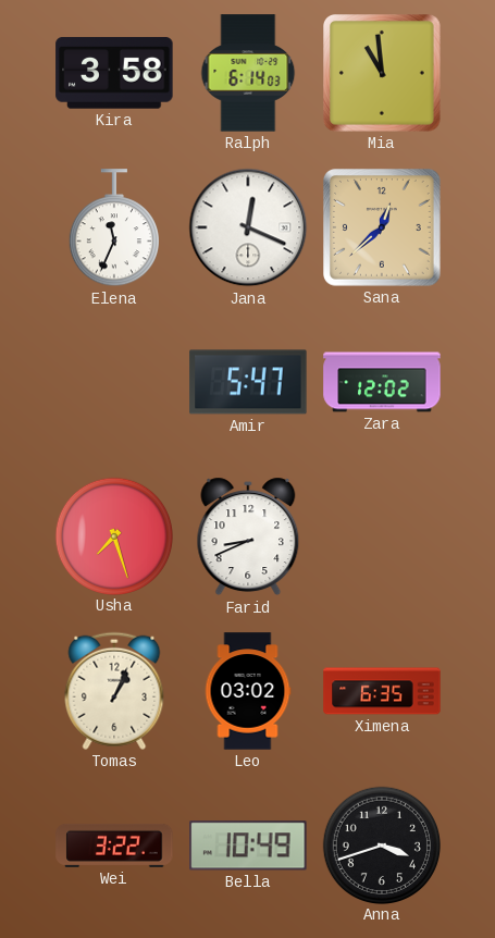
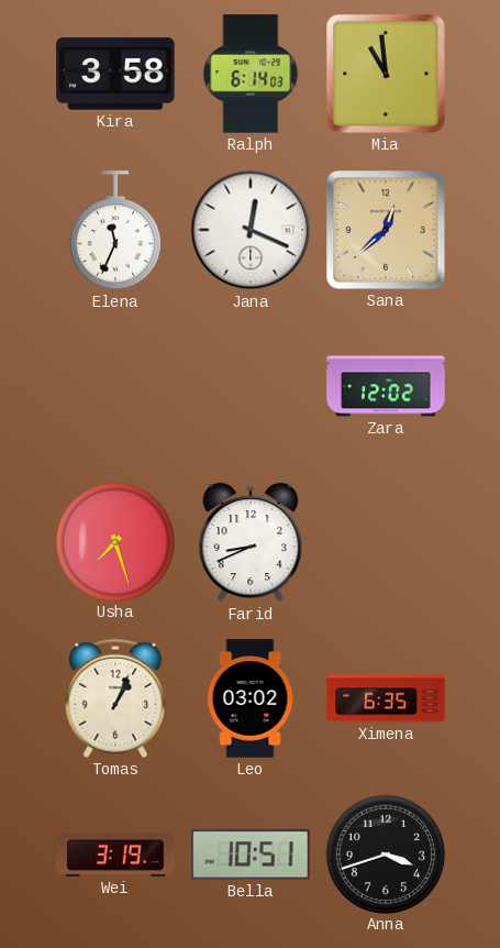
Amir: 5:47 -> none
Wei: 3:22 -> 3:19
Bella: 10:49 -> 10:51
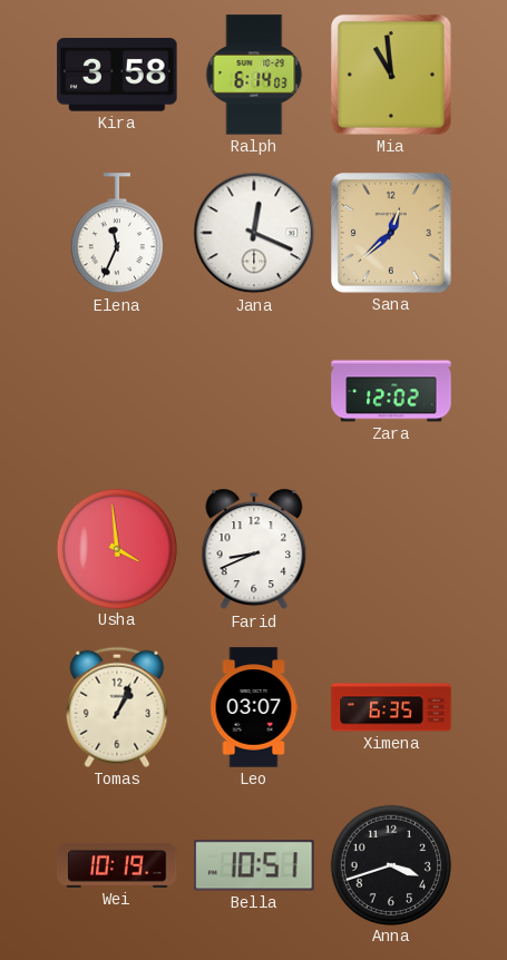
Usha: 7:27 -> 3:59
Leo: 03:02 -> 03:07
Wei: 3:19 -> 10:19
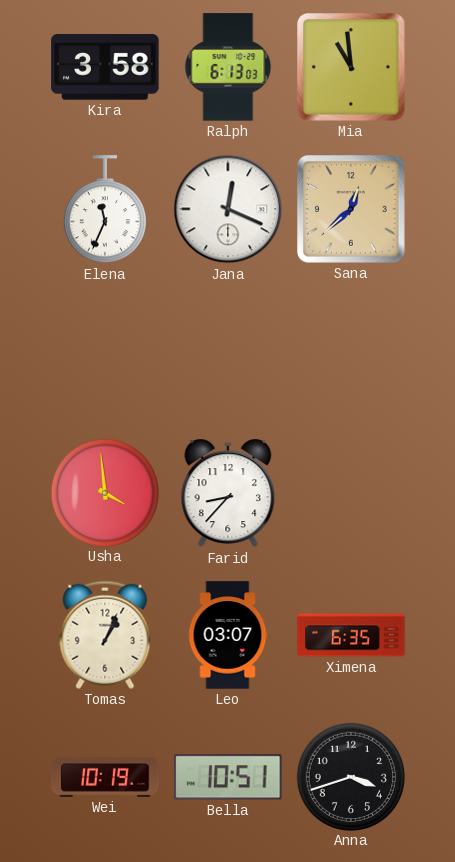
Ralph: 6:14 -> 6:13
Zara: 12:02 -> none
Farid: 8:41 -> 8:37
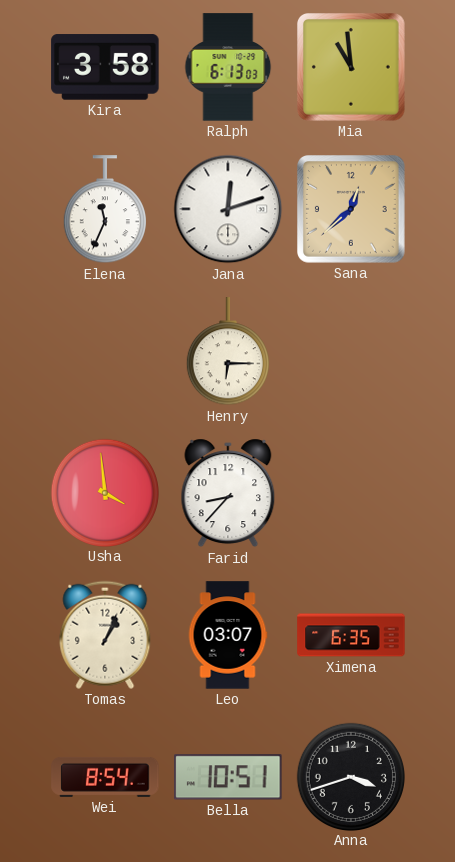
Jana: 12:19 -> 12:12
Henry: none -> 6:15
Wei: 10:19 -> 8:54
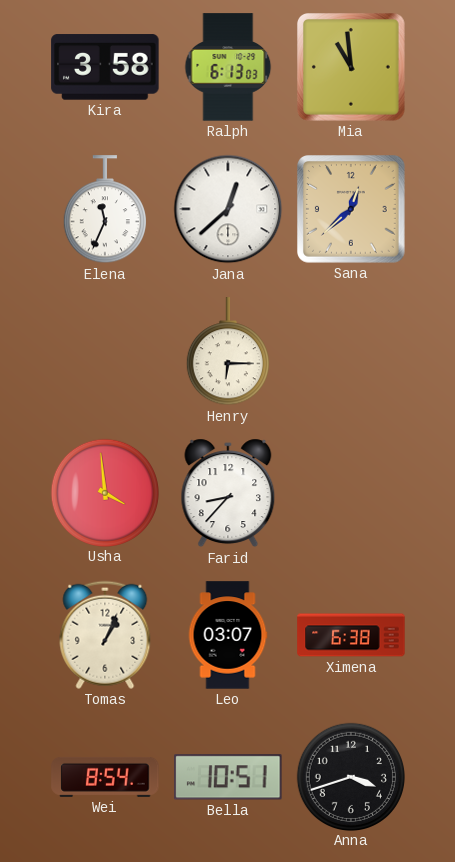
Jana: 12:12 -> 12:38
Ximena: 6:35 -> 6:38
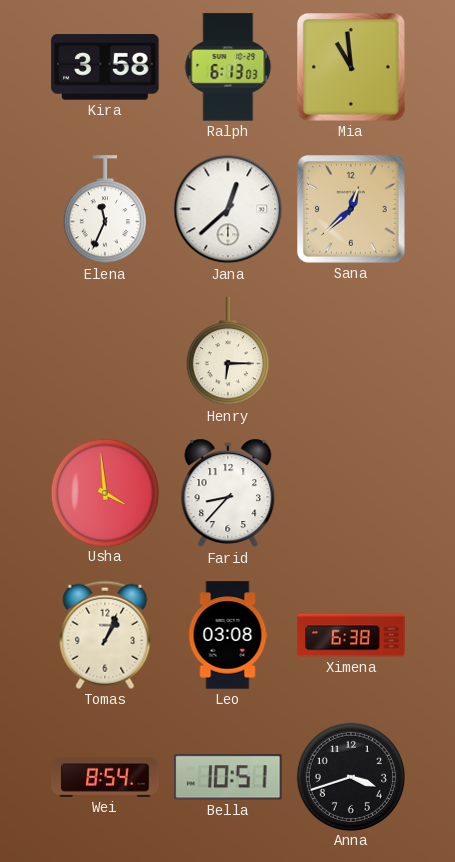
Leo: 03:07 -> 03:08
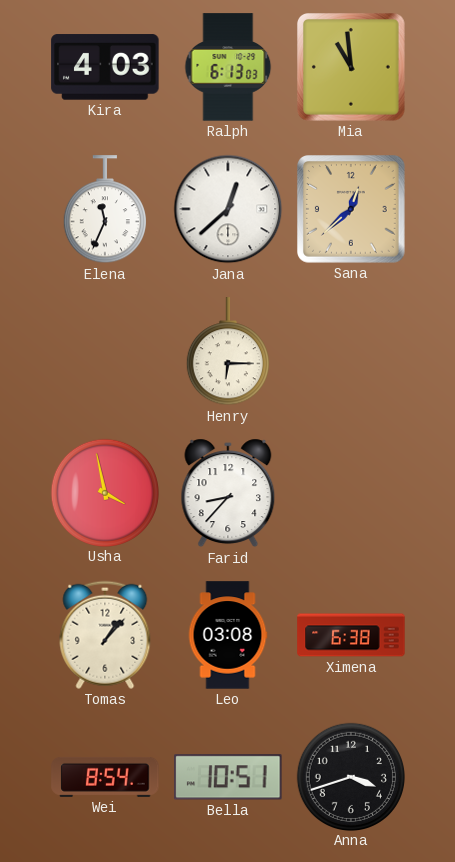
Kira: 3:58 -> 4:03
Usha: 3:59 -> 3:58
Tomas: 1:04 -> 1:07
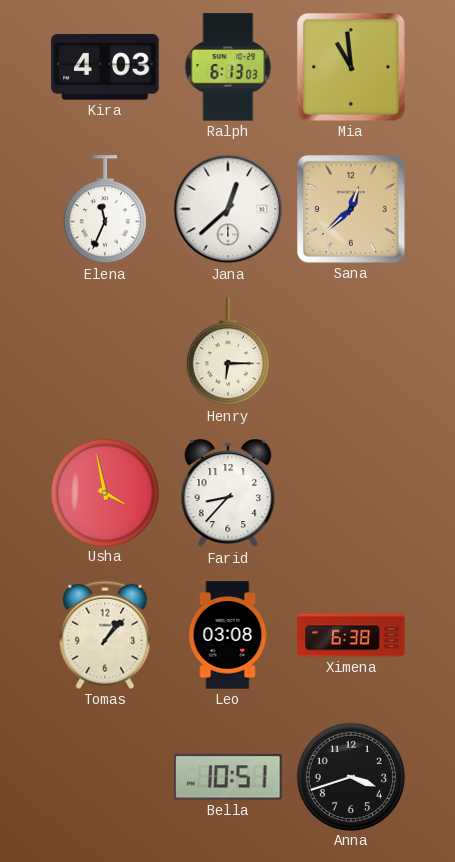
Wei: 8:54 -> none
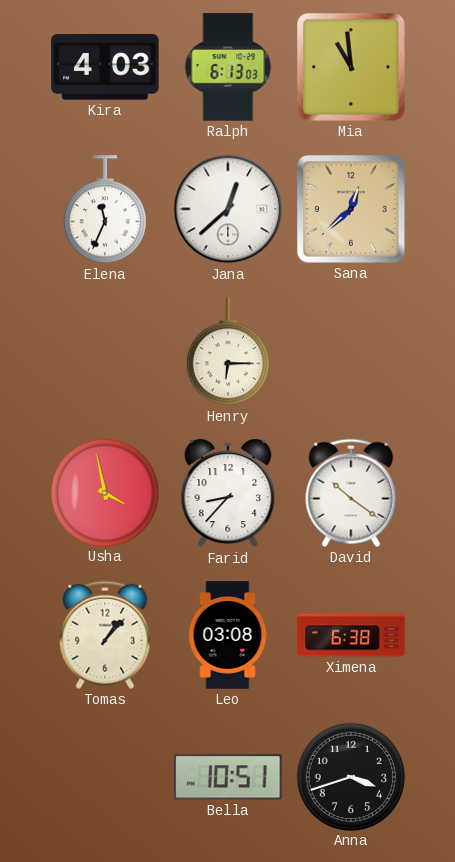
David: none -> 10:21
